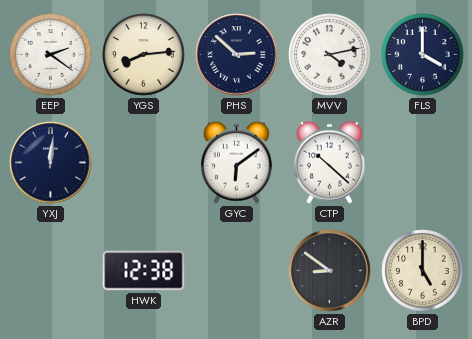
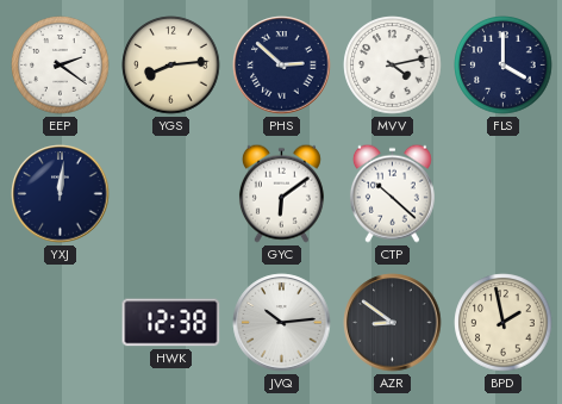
JVQ: none -> 10:14
BPD: 5:00 -> 1:58
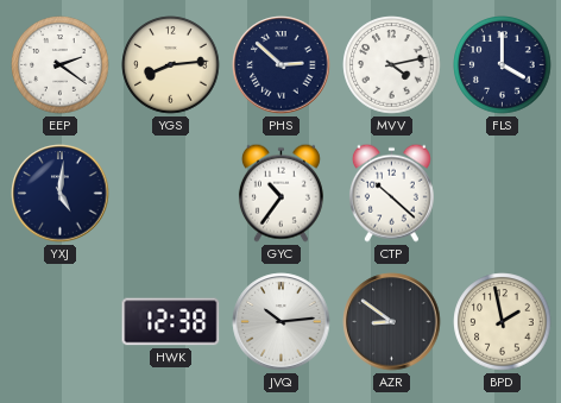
YXJ: 12:01 -> 5:01
GYC: 6:09 -> 10:36
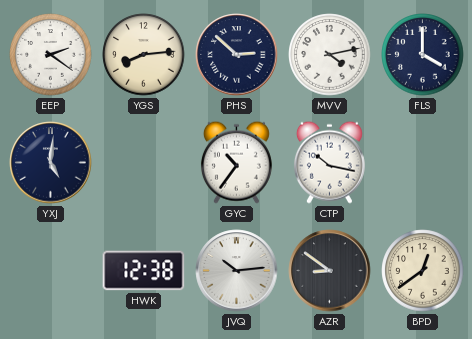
CTP: 10:22 -> 10:17
BPD: 1:58 -> 12:39
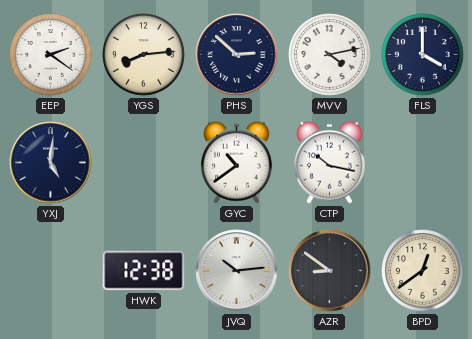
GYC: 10:36 -> 10:39
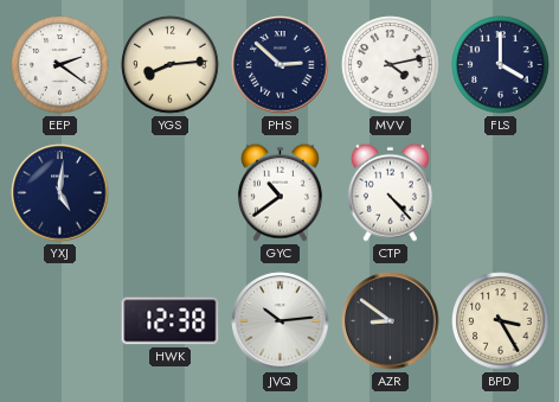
CTP: 10:17 -> 4:23
BPD: 12:39 -> 3:25
